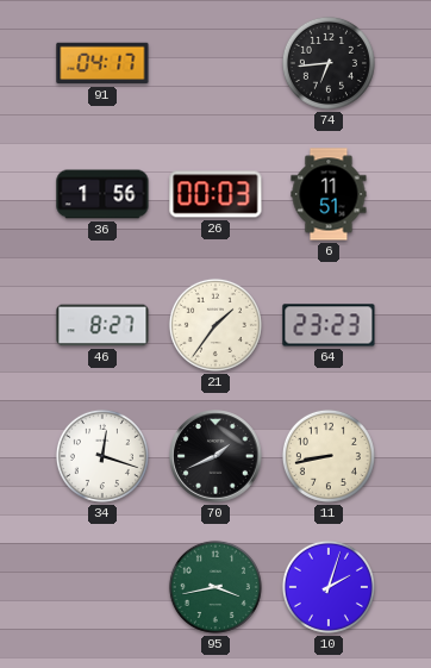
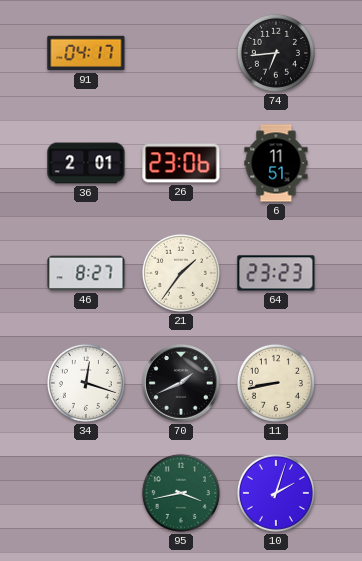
36: 1:56 -> 2:01
26: 00:03 -> 23:06
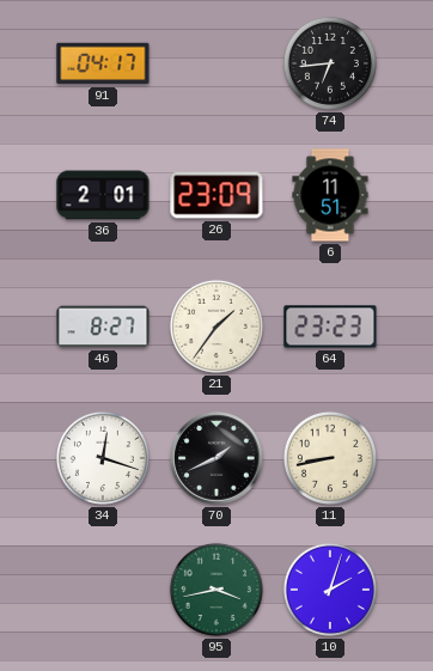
26: 23:06 -> 23:09
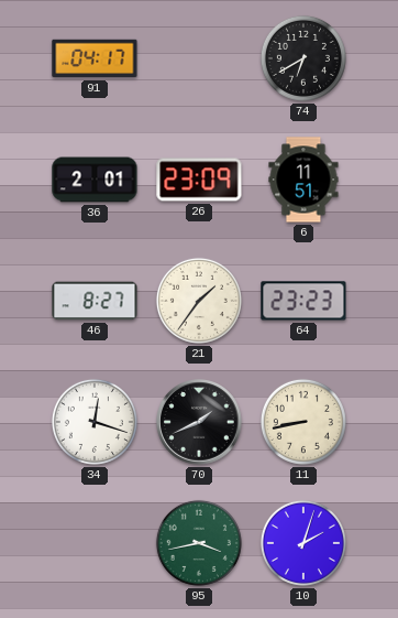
74: 6:44 -> 6:40
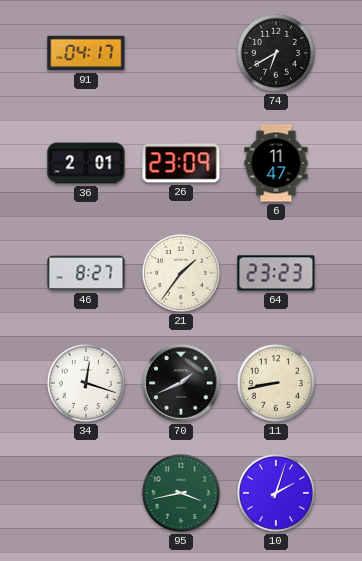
6: 11:51 -> 11:47
